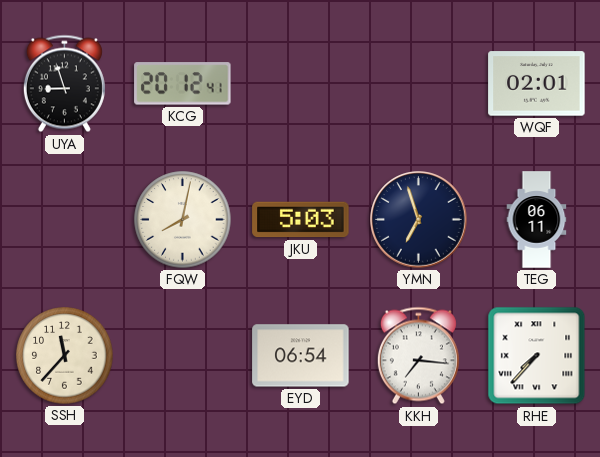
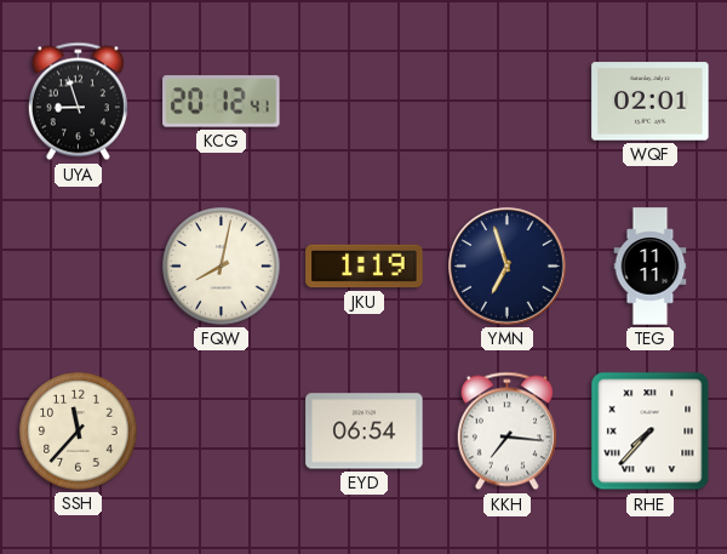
JKU: 5:03 -> 1:19
TEG: 06:11 -> 11:11
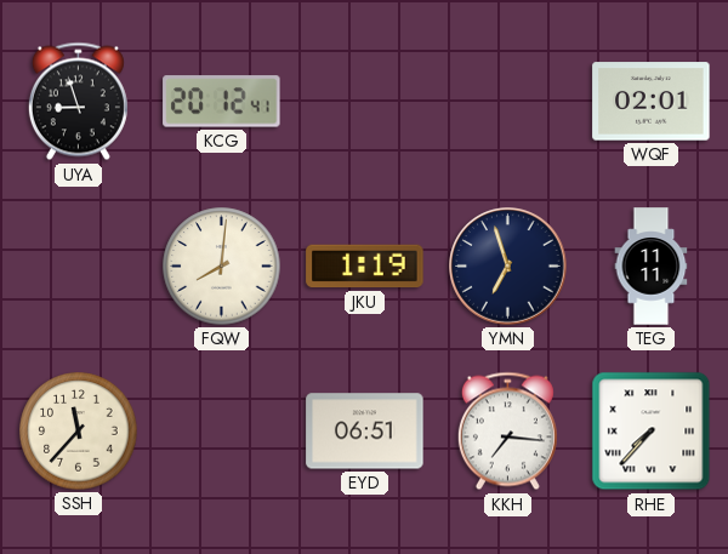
FQW: 8:02 -> 8:01
EYD: 06:54 -> 06:51
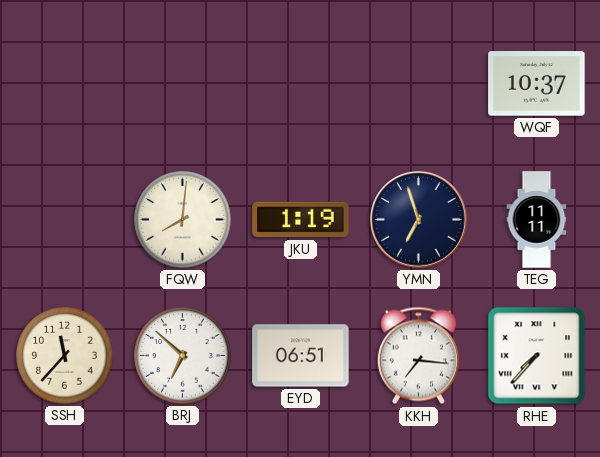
UYA: 8:57 -> none
KCG: 20:12 -> none
WQF: 02:01 -> 10:37
BRJ: none -> 6:52
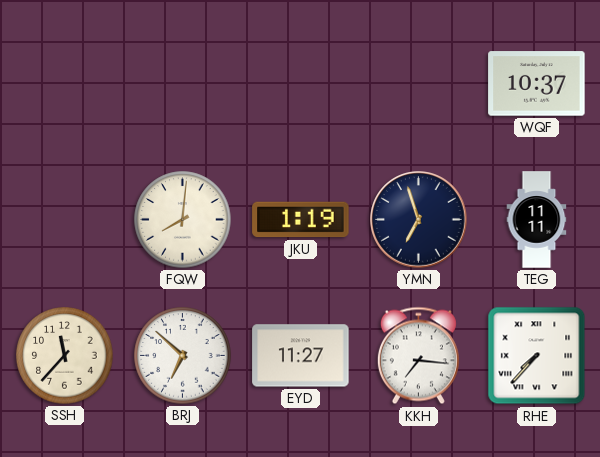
EYD: 06:51 -> 11:27
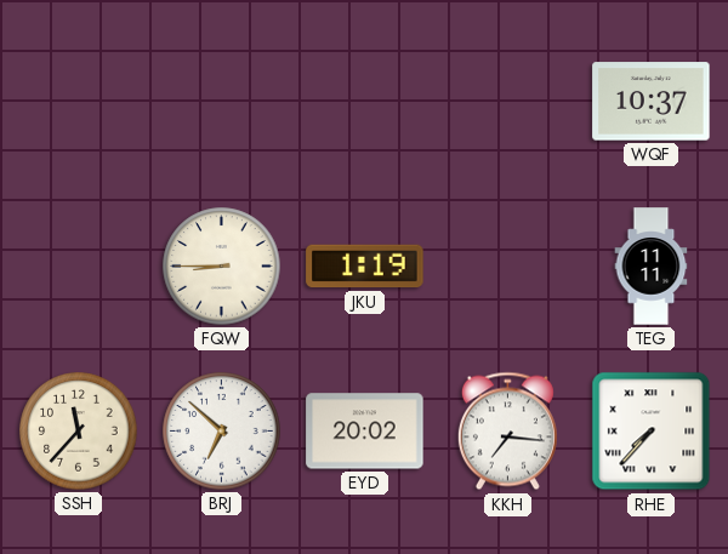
FQW: 8:01 -> 8:45
YMN: 6:57 -> none
EYD: 11:27 -> 20:02
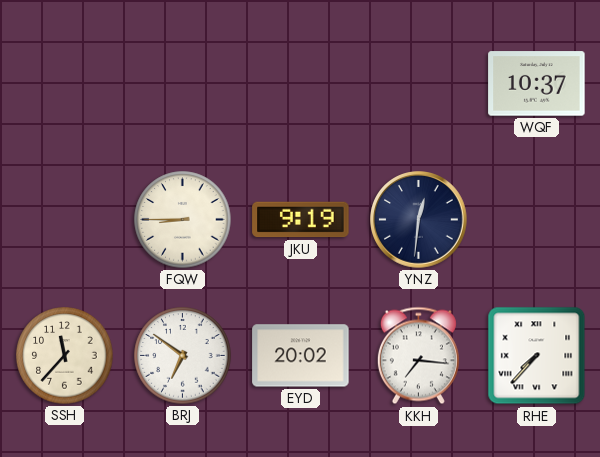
JKU: 1:19 -> 9:19
YNZ: none -> 12:31
TEG: 11:11 -> none
BRJ: 6:52 -> 6:51
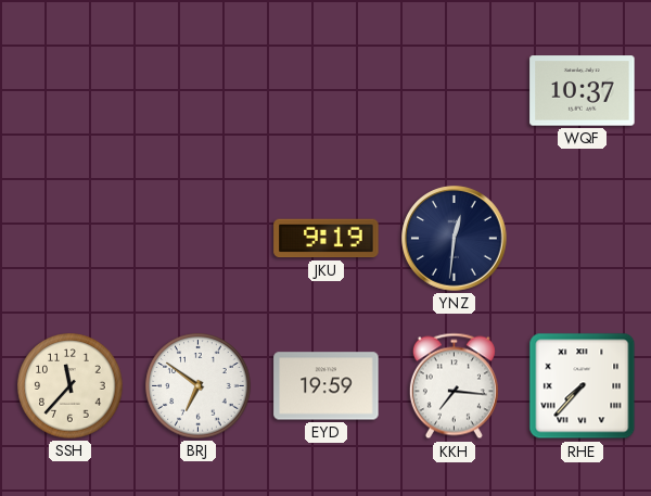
FQW: 8:45 -> none
EYD: 20:02 -> 19:59
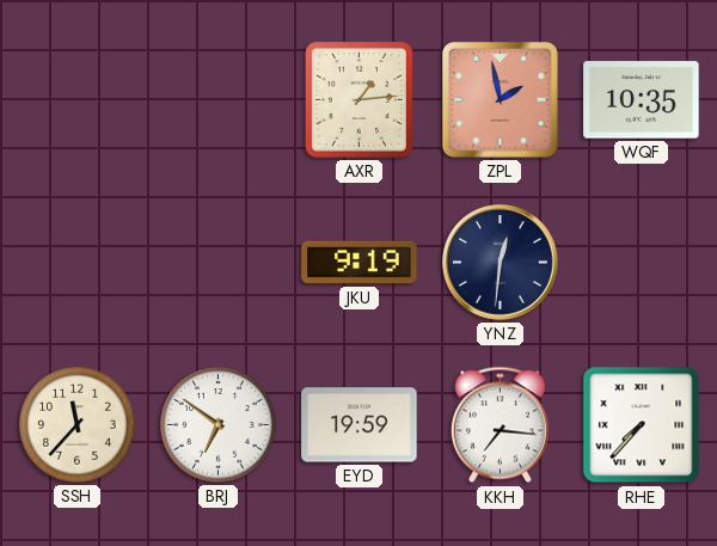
AXR: none -> 1:14
ZPL: none -> 1:58
WQF: 10:37 -> 10:35
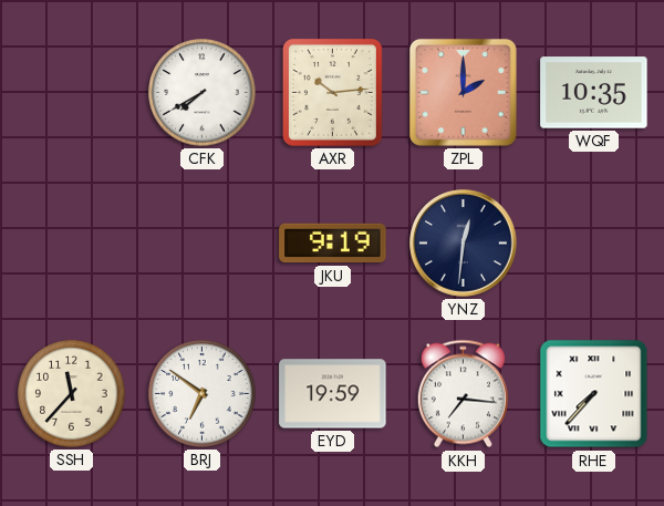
CFK: none -> 7:40
AXR: 1:14 -> 10:14
ZPL: 1:58 -> 2:00
